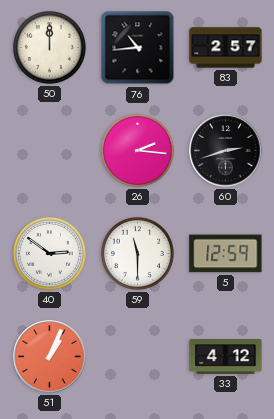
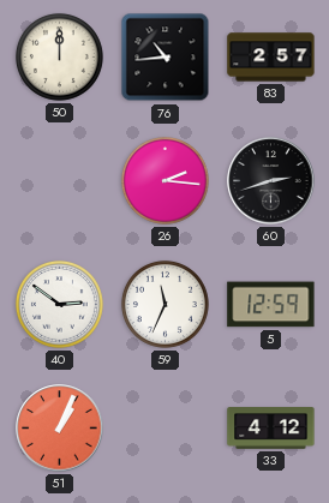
59: 11:30 -> 11:34
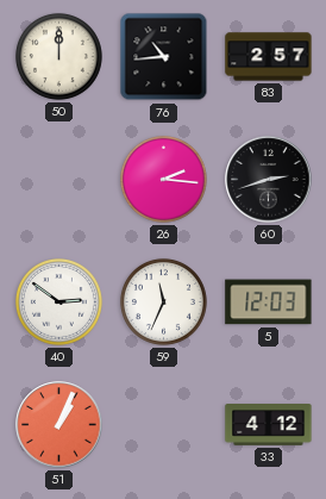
5: 12:59 -> 12:03
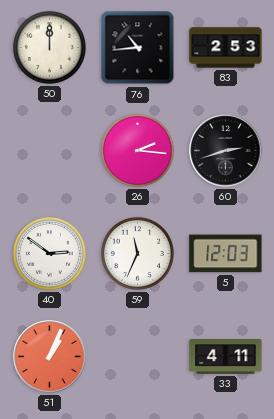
83: 2:57 -> 2:53
33: 4:12 -> 4:11
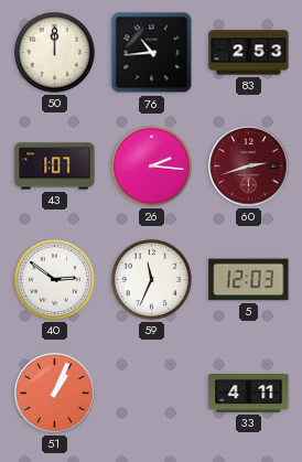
43: none -> 1:07
60 dial: black -> burgundy
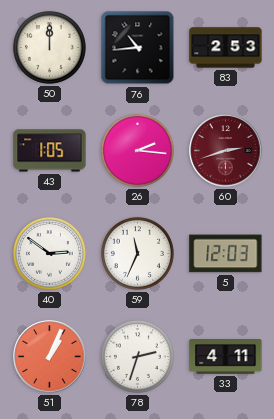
43: 1:07 -> 1:05
78: none -> 2:33
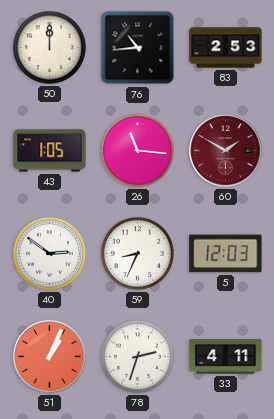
26: 2:16 -> 11:16
60: 2:42 -> 1:50
59: 11:34 -> 8:34
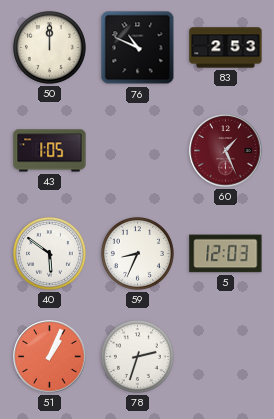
76: 10:44 -> 10:49
26: 11:16 -> none
60: 1:50 -> 1:26
40: 2:51 -> 5:51
33: 4:11 -> none
